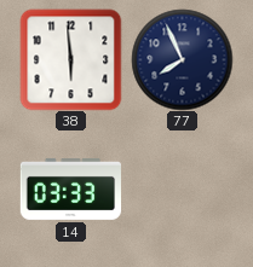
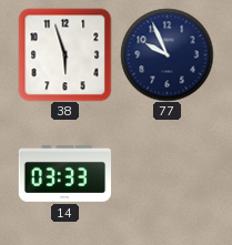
38: 5:59 -> 5:57
77: 7:56 -> 9:56
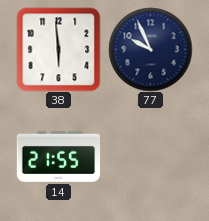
38: 5:57 -> 5:59
14: 03:33 -> 21:55
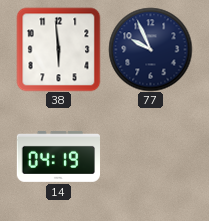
14: 21:55 -> 04:19
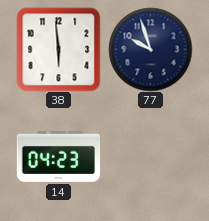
77: 9:56 -> 9:57
14: 04:19 -> 04:23
